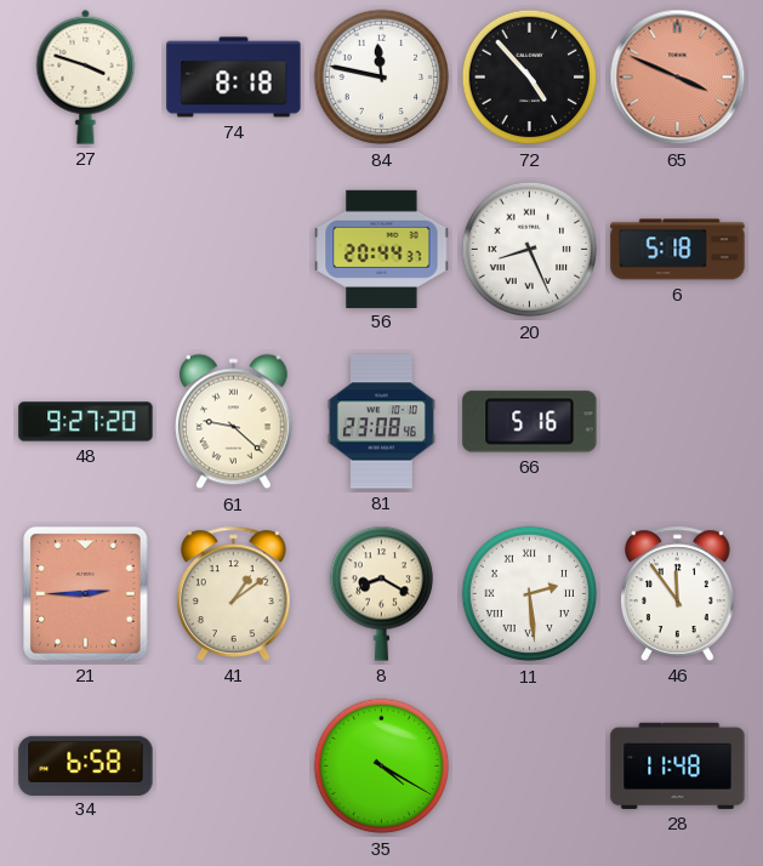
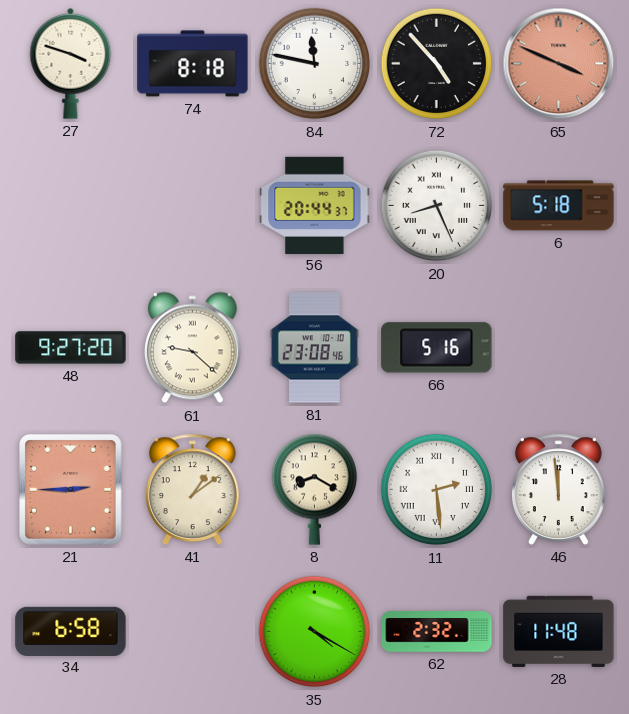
46: 11:54 -> 11:59
62: none -> 2:32
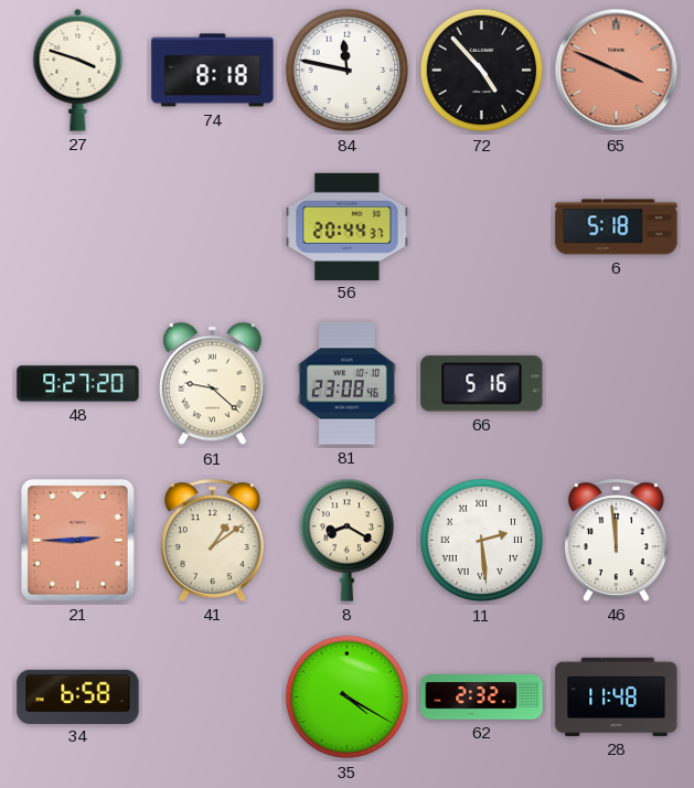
20: 8:26 -> none
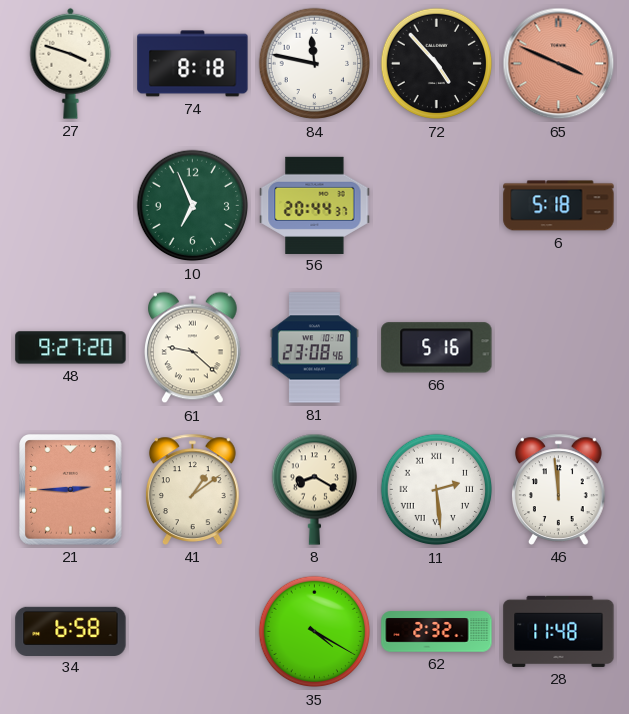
10: none -> 6:56
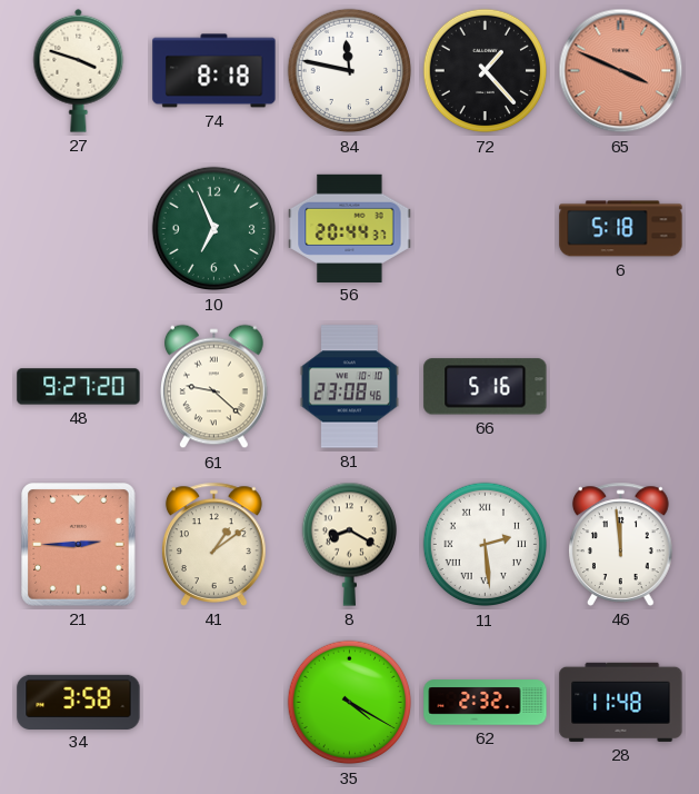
72: 4:53 -> 1:23
34: 6:58 -> 3:58
